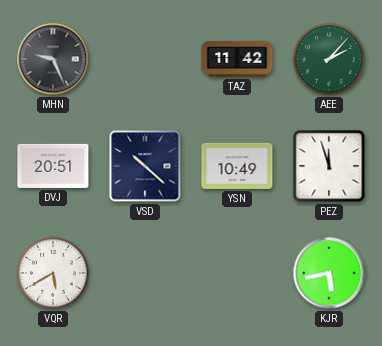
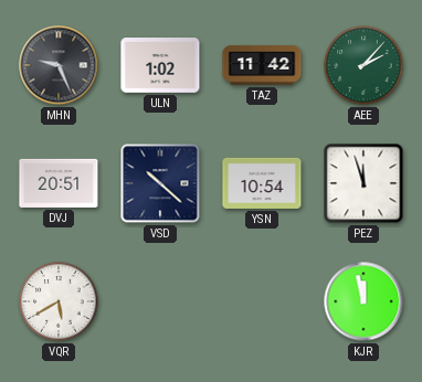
ULN: none -> 1:02
YSN: 10:49 -> 10:54
KJR: 5:43 -> 11:58
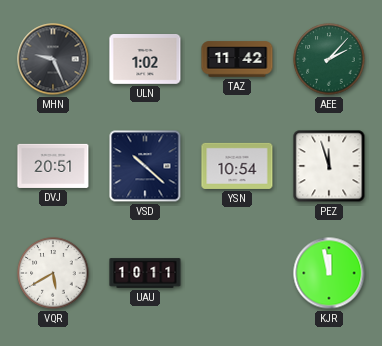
UAU: none -> 10:11
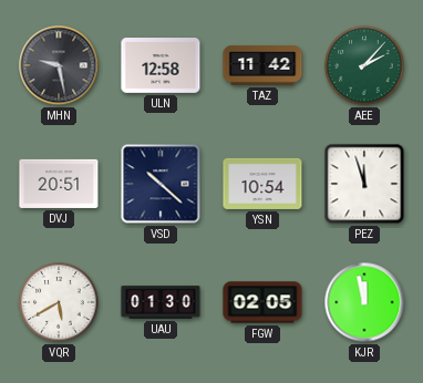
MHN: 9:26 -> 9:28
ULN: 1:02 -> 12:58
UAU: 10:11 -> 01:30
FGW: none -> 02:05
